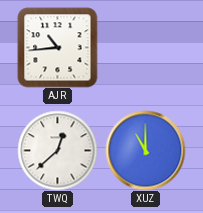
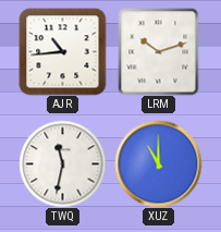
LRM: none -> 10:12
TWQ: 12:38 -> 11:32
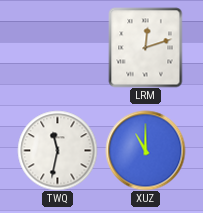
AJR: 10:44 -> none
LRM: 10:12 -> 12:12
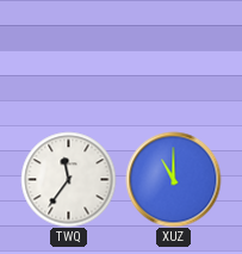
LRM: 12:12 -> none
TWQ: 11:32 -> 11:36
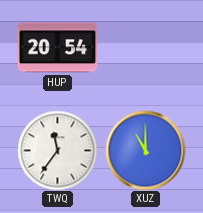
HUP: none -> 20:54
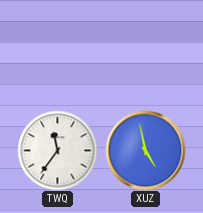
HUP: 20:54 -> none
XUZ: 11:00 -> 4:58
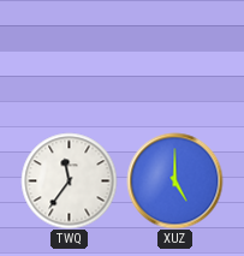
XUZ: 4:58 -> 5:00
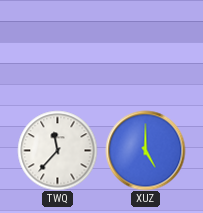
TWQ: 11:36 -> 11:37
